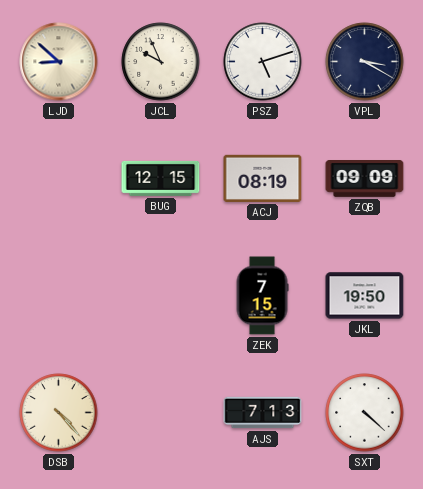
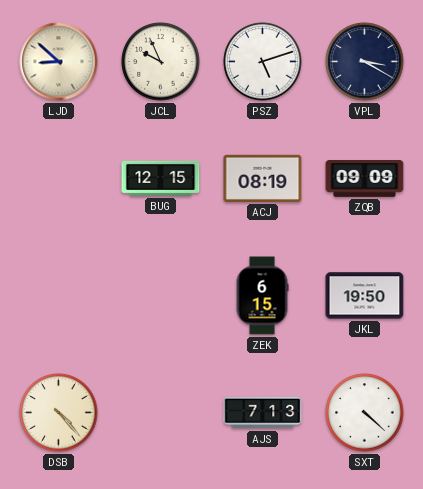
ZEK: 7:15 -> 6:15
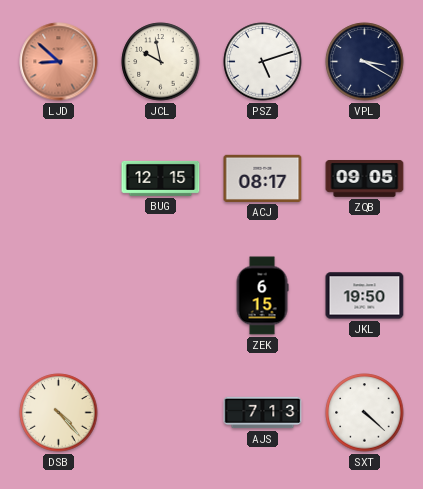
LJD dial: cream -> salmon
JCL: 9:56 -> 9:58
ACJ: 08:19 -> 08:17
ZQB: 09:09 -> 09:05
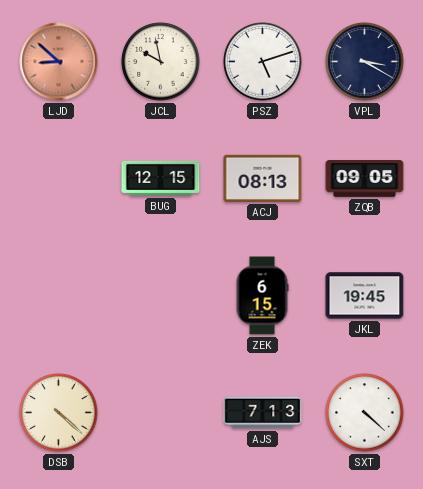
ACJ: 08:17 -> 08:13
JKL: 19:50 -> 19:45
DSB: 4:23 -> 4:22
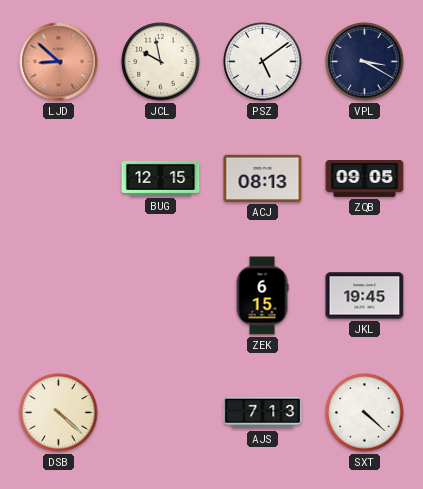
PSZ: 5:12 -> 5:09
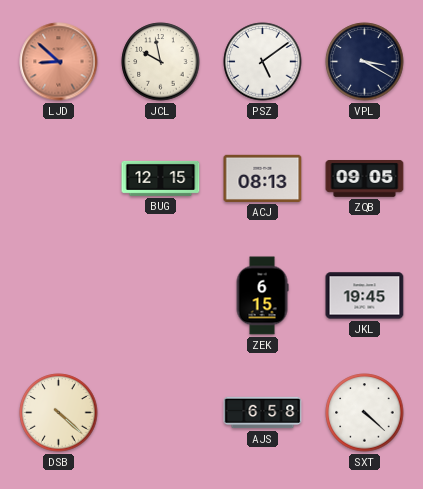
AJS: 7:13 -> 6:58
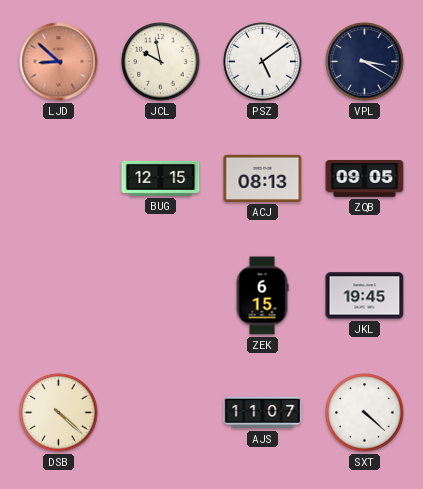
AJS: 6:58 -> 11:07
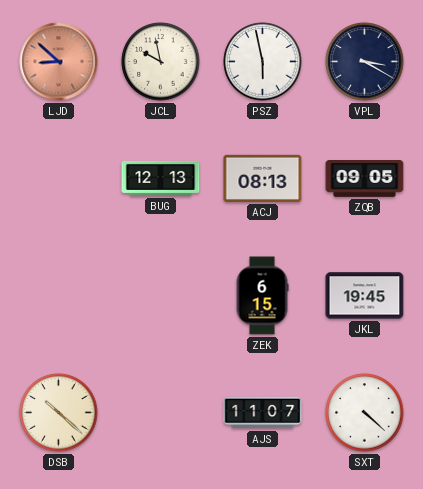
PSZ: 5:09 -> 5:58
BUG: 12:15 -> 12:13
DSB: 4:22 -> 10:22
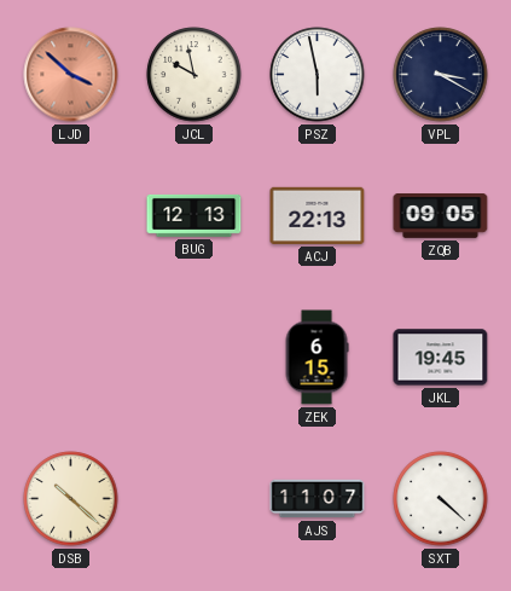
LJD: 8:52 -> 3:52
ACJ: 08:13 -> 22:13
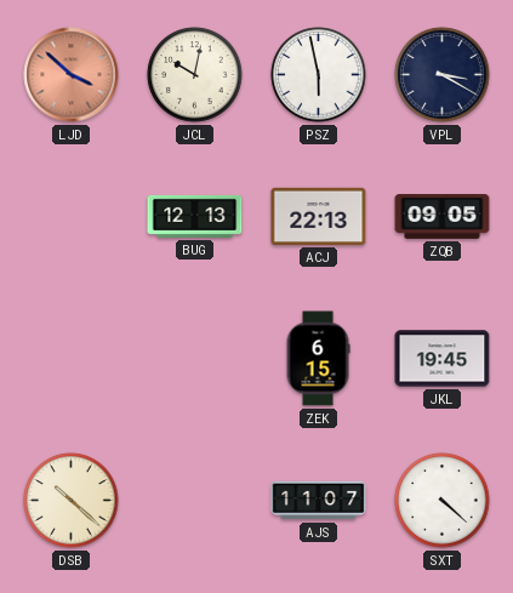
JCL: 9:58 -> 10:02
